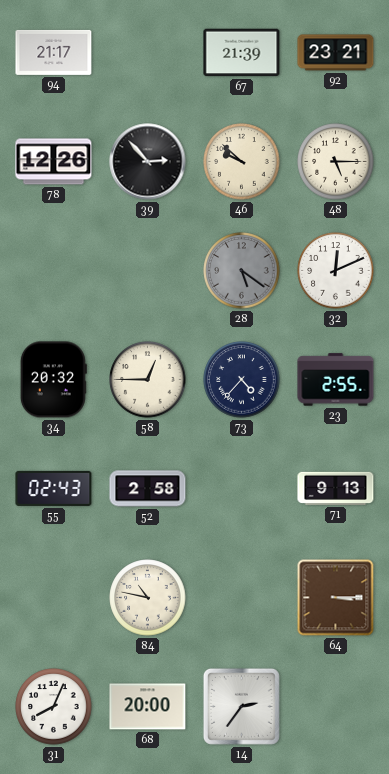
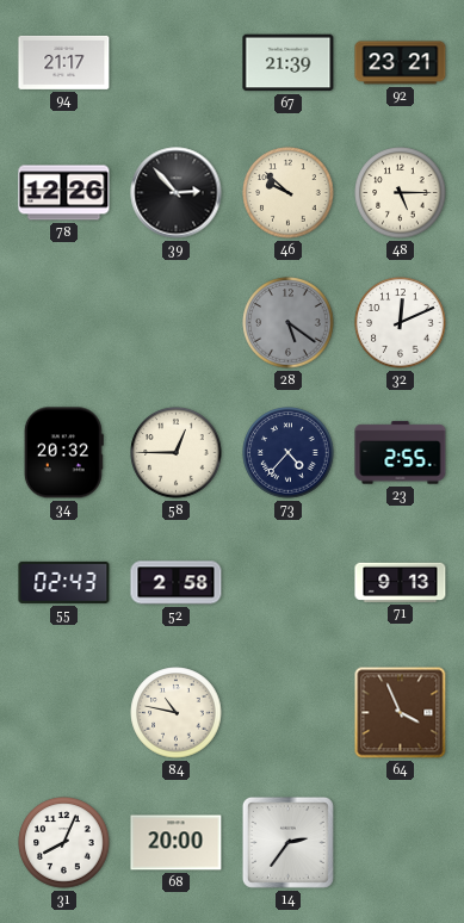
64: 3:15 -> 3:56
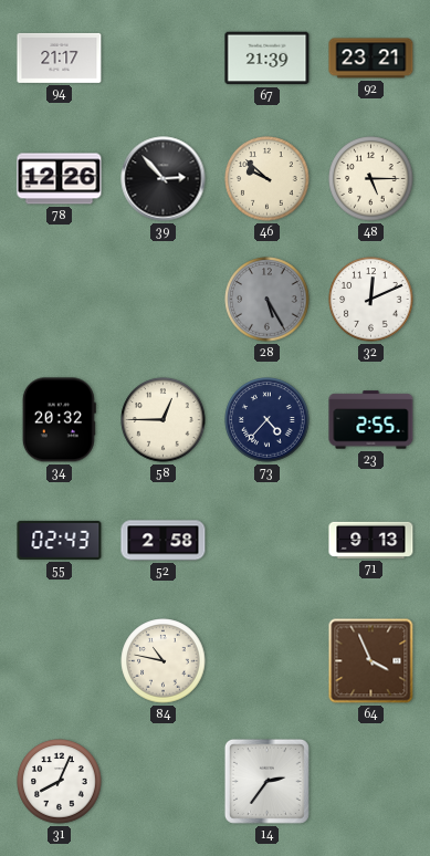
28: 5:21 -> 5:25
68: 20:00 -> none
